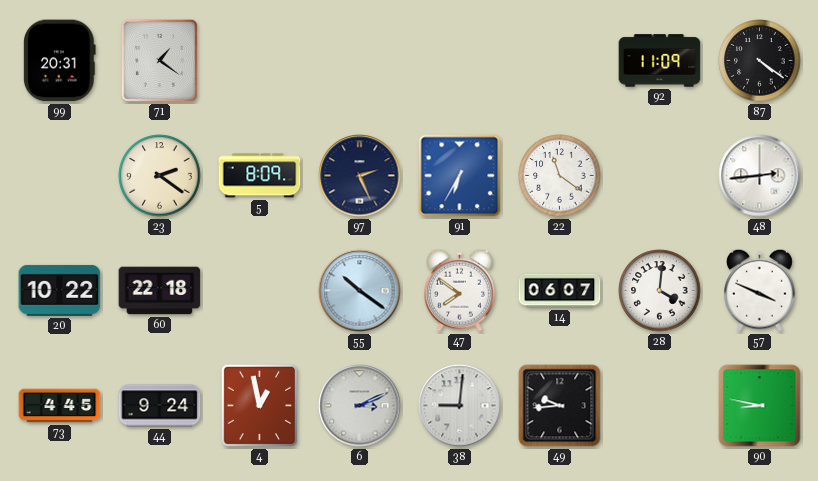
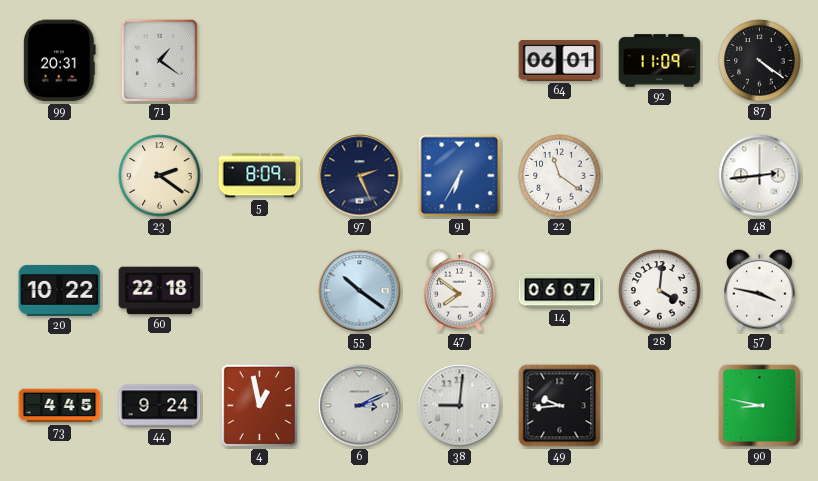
64: none -> 06:01
57: 3:49 -> 3:47
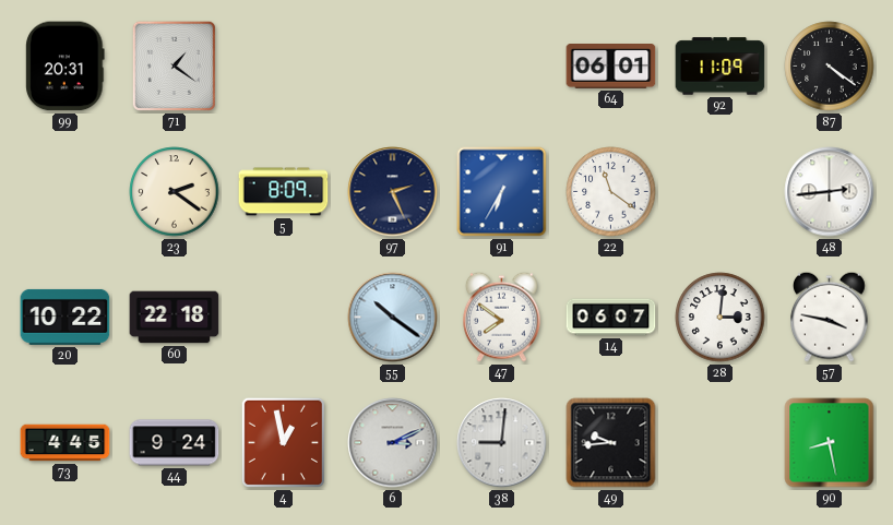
28: 4:01 -> 3:01
90: 8:47 -> 8:28
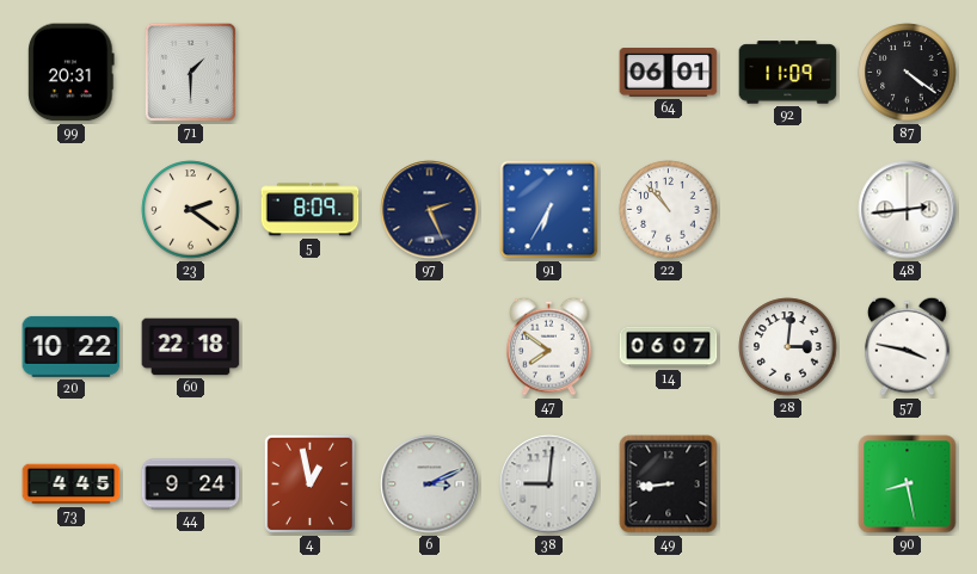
71: 1:21 -> 1:30
22: 11:21 -> 10:53
55: 10:21 -> none
49: 9:44 -> 8:44
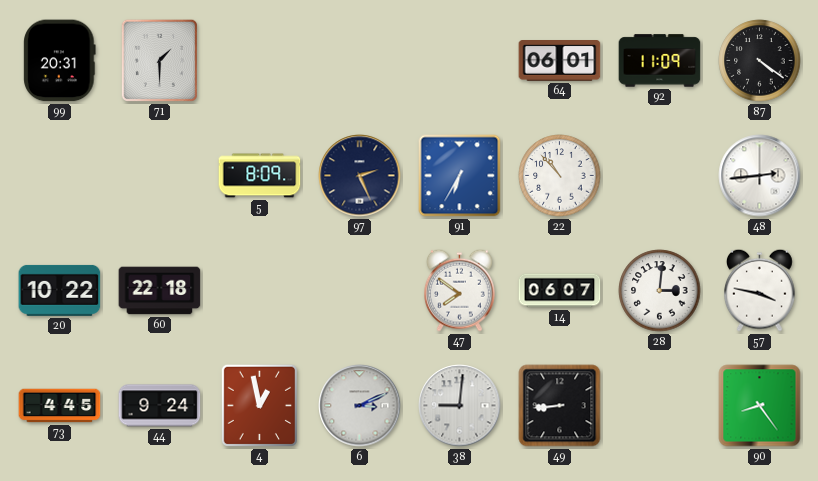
23: 2:21 -> none
90: 8:28 -> 8:24
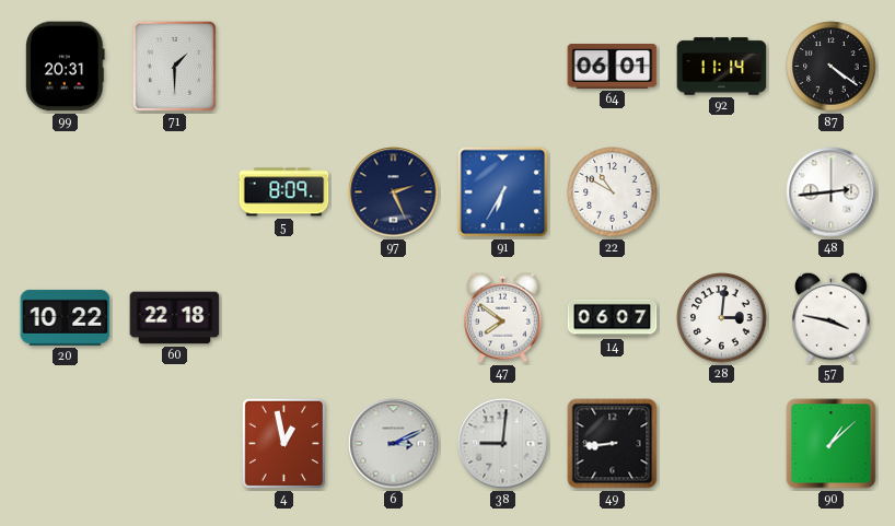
92: 11:09 -> 11:14
22: 10:53 -> 10:50
73: 4:45 -> none
44: 9:24 -> none
90: 8:24 -> 1:08
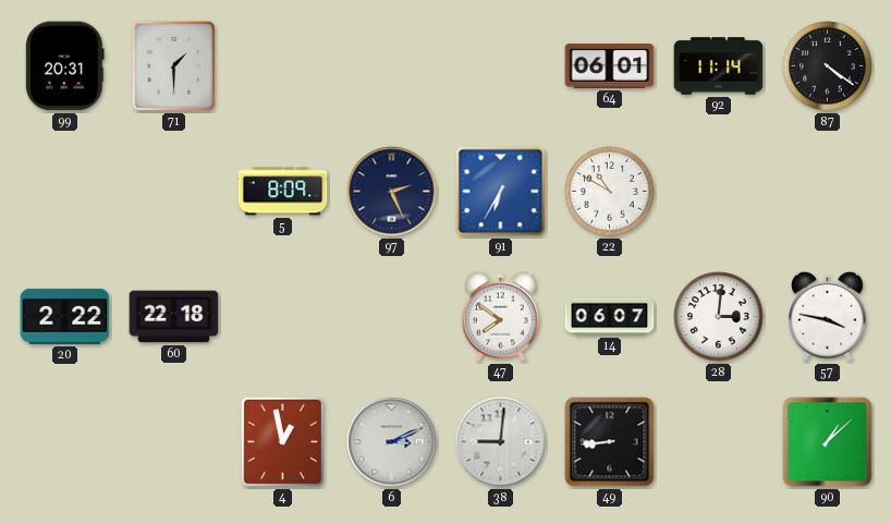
48: 2:44 -> none
20: 10:22 -> 2:22
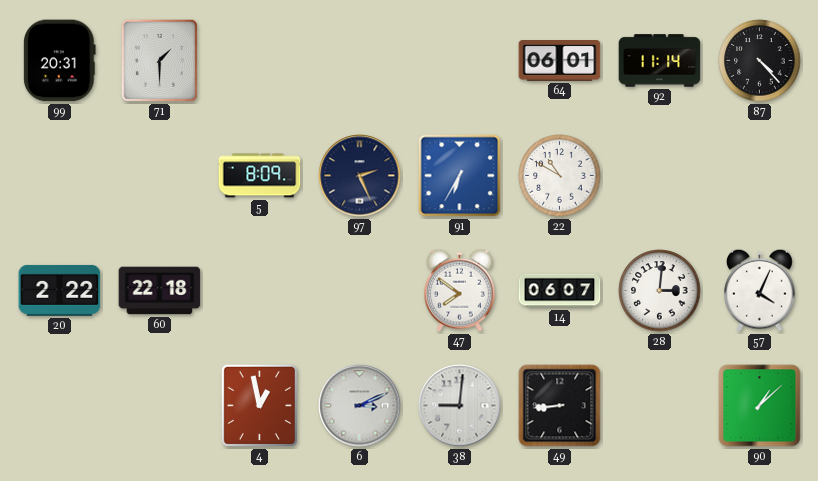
87: 4:21 -> 4:23
57: 3:47 -> 4:04
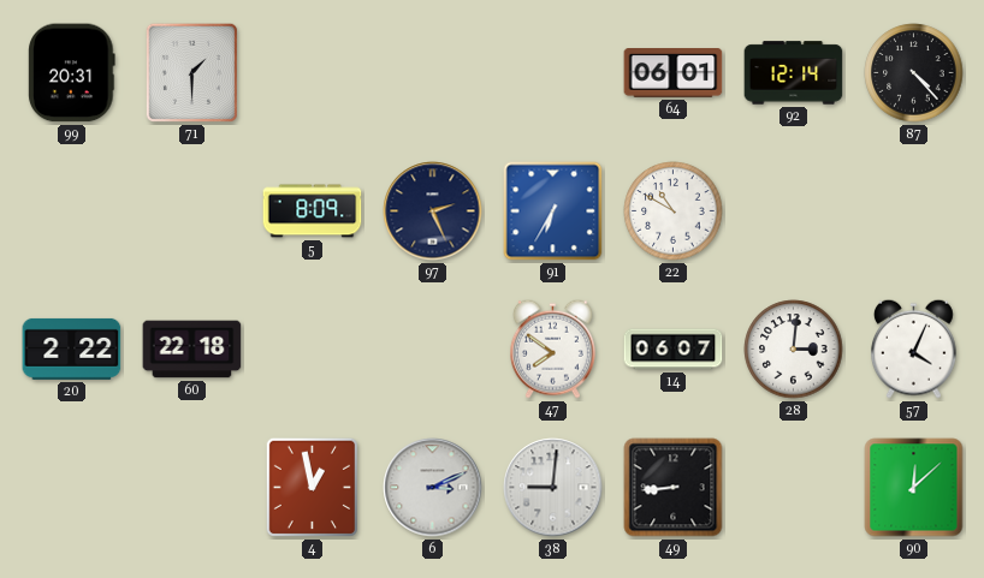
92: 11:14 -> 12:14
90: 1:08 -> 12:08
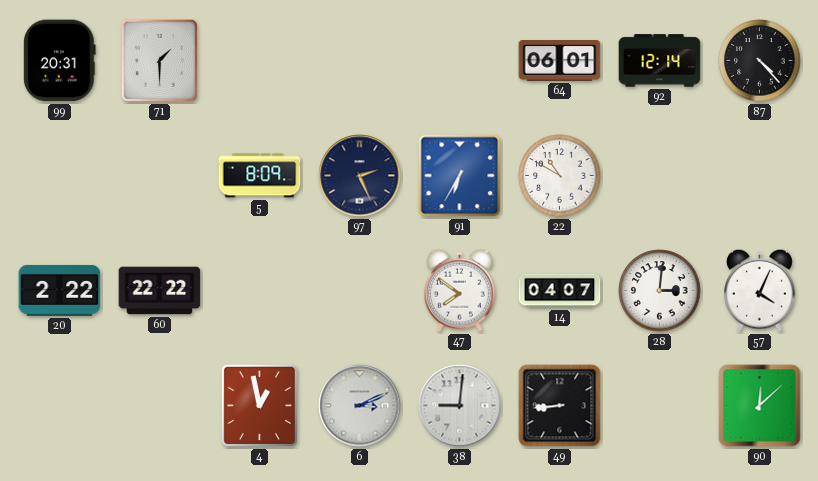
60: 22:18 -> 22:22
14: 06:07 -> 04:07
